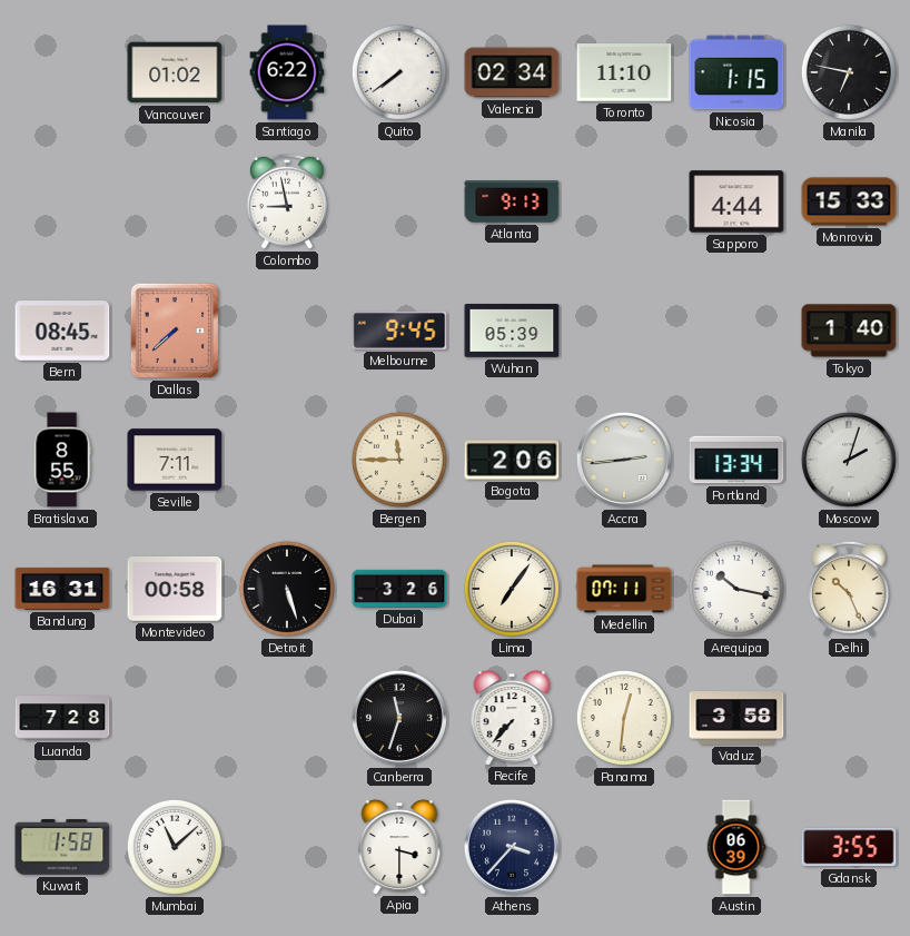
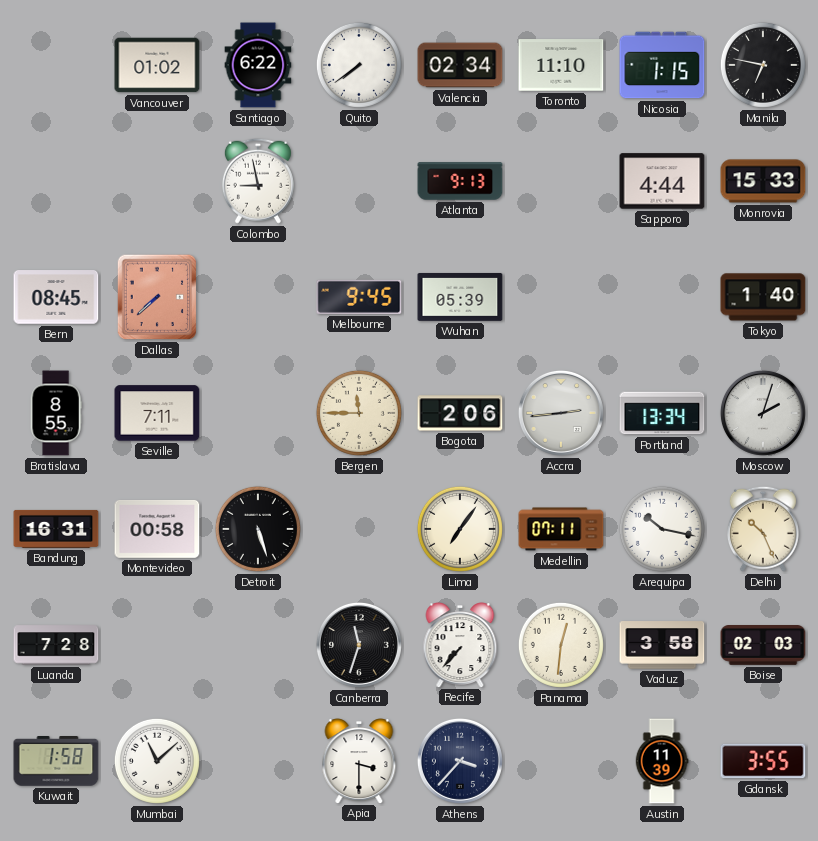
Dubai: 3:26 -> none
Boise: none -> 02:03
Austin: 06:39 -> 11:39
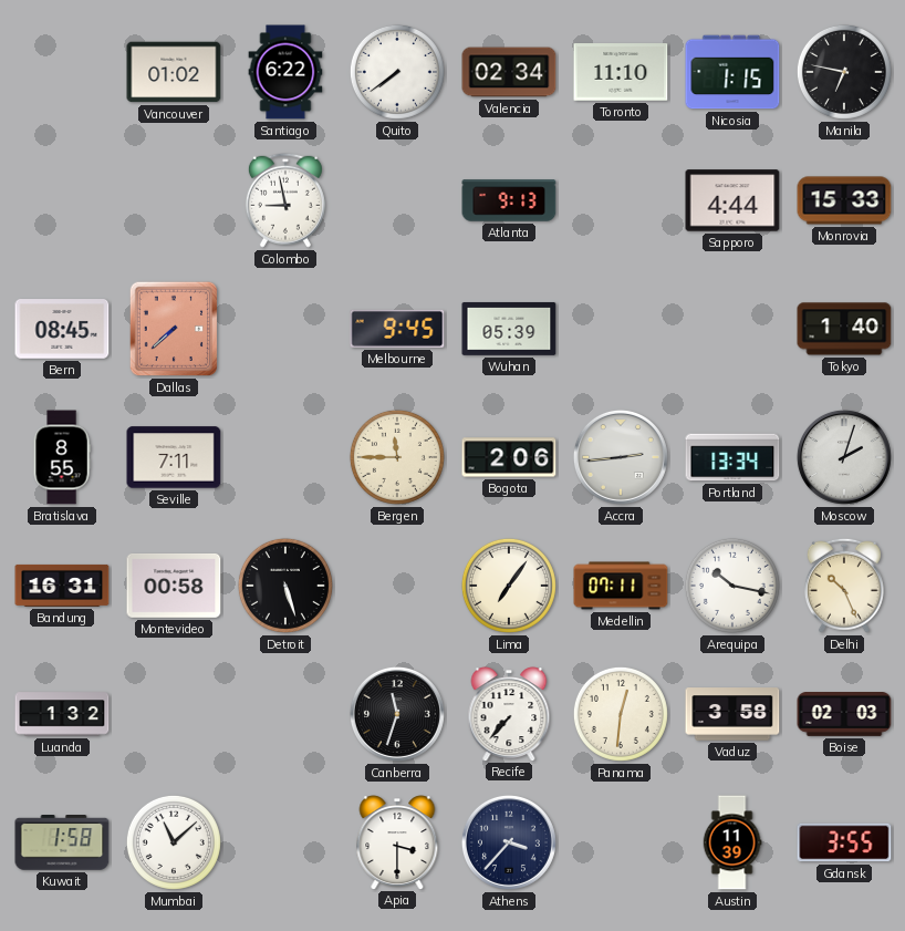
Luanda: 7:28 -> 1:32
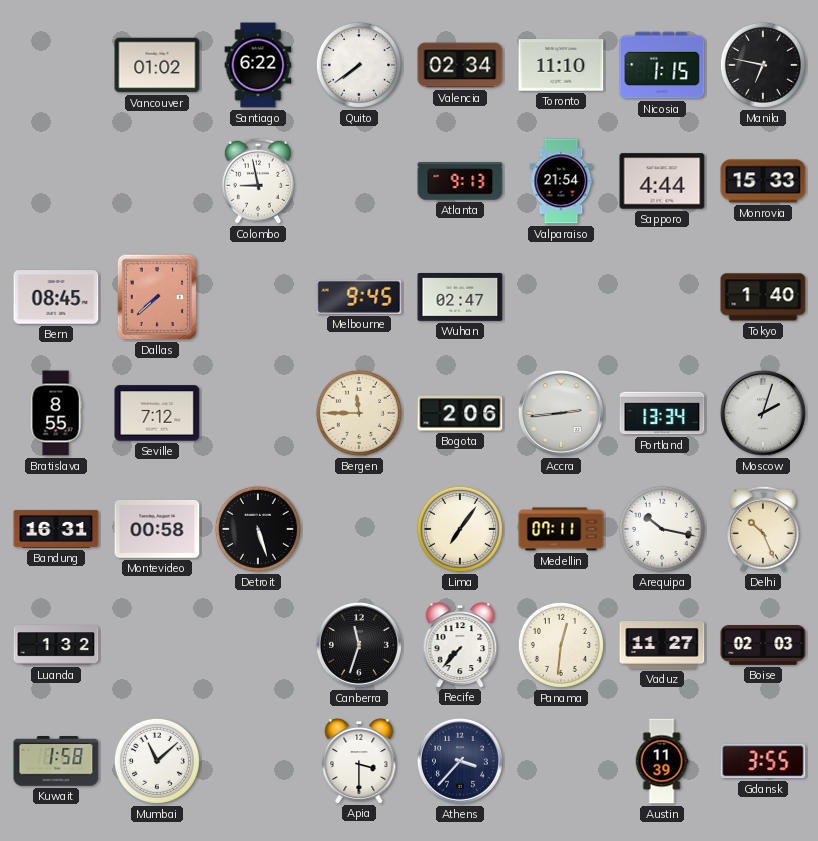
Valparaiso: none -> 21:54
Wuhan: 05:39 -> 02:47
Seville: 7:11 -> 7:12
Vaduz: 3:58 -> 11:27
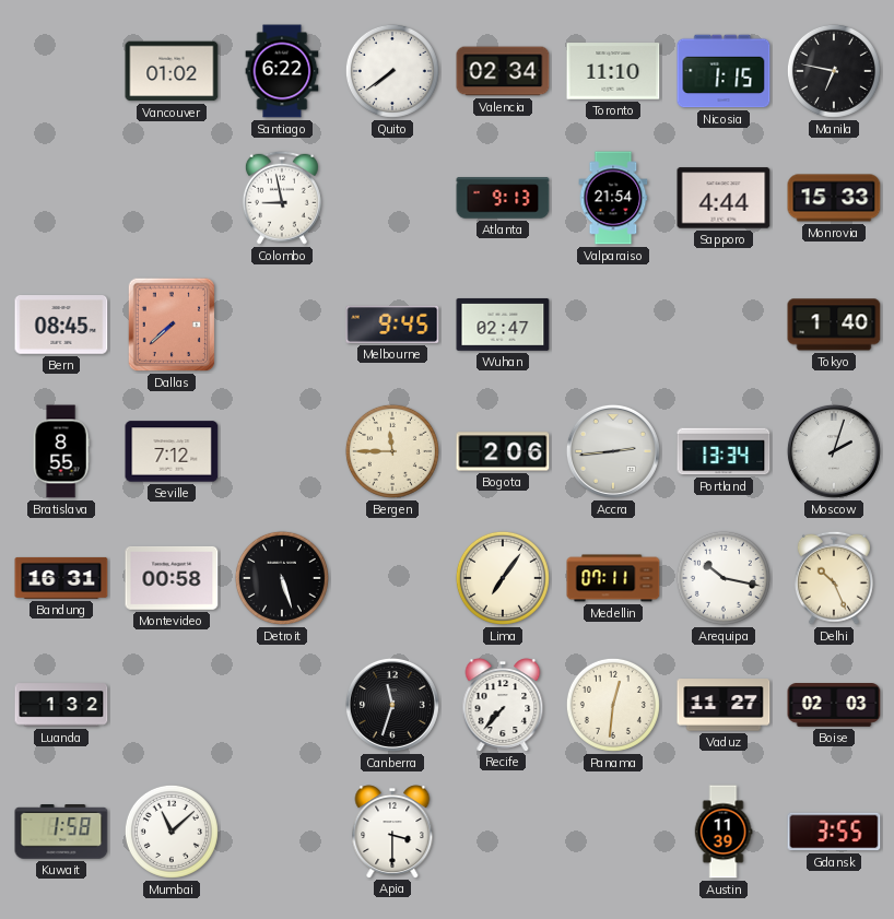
Athens: 3:37 -> none
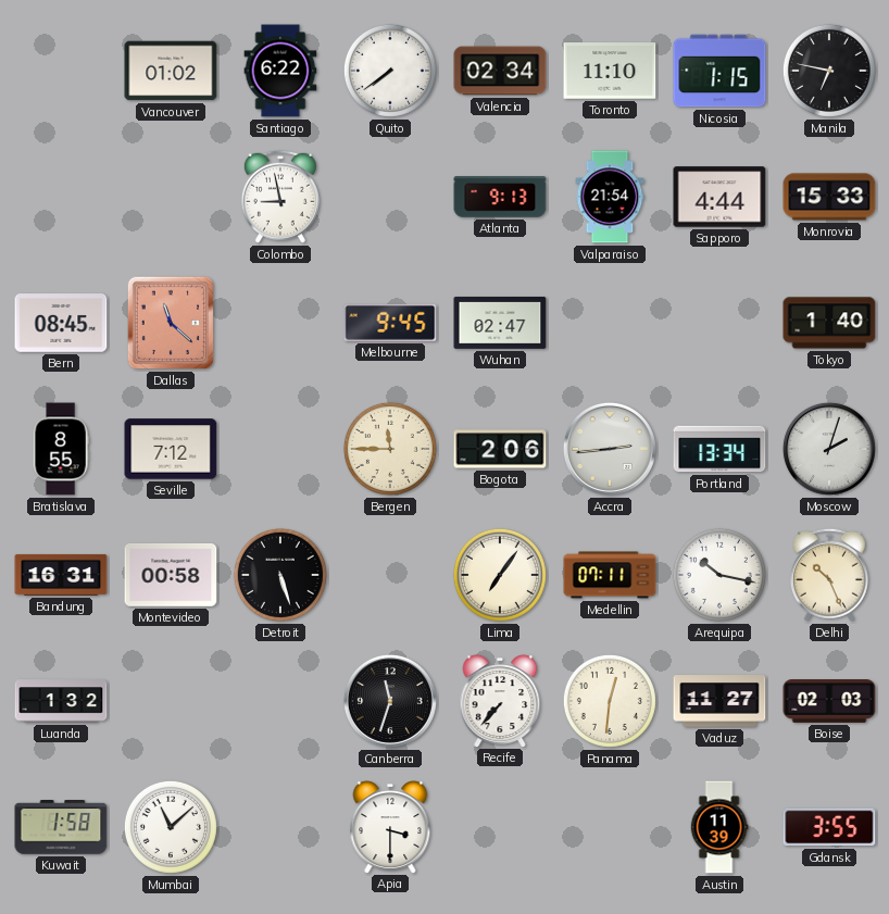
Dallas: 7:38 -> 11:22
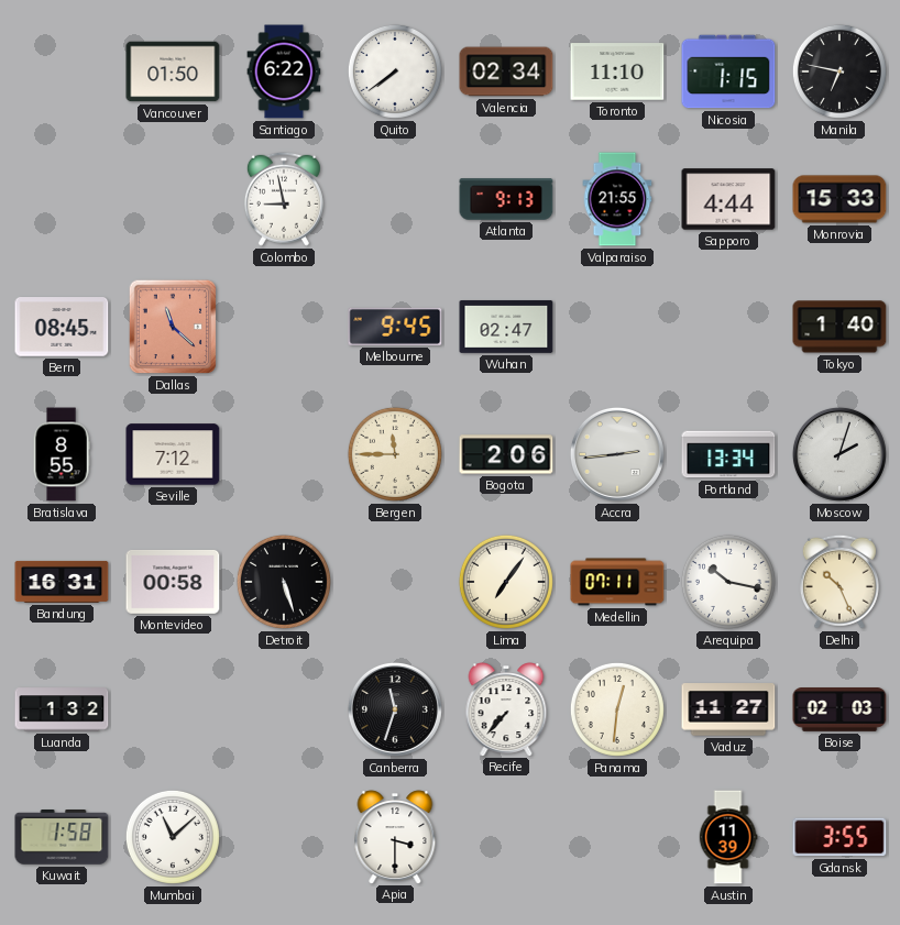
Vancouver: 01:02 -> 01:50
Valparaiso: 21:54 -> 21:55
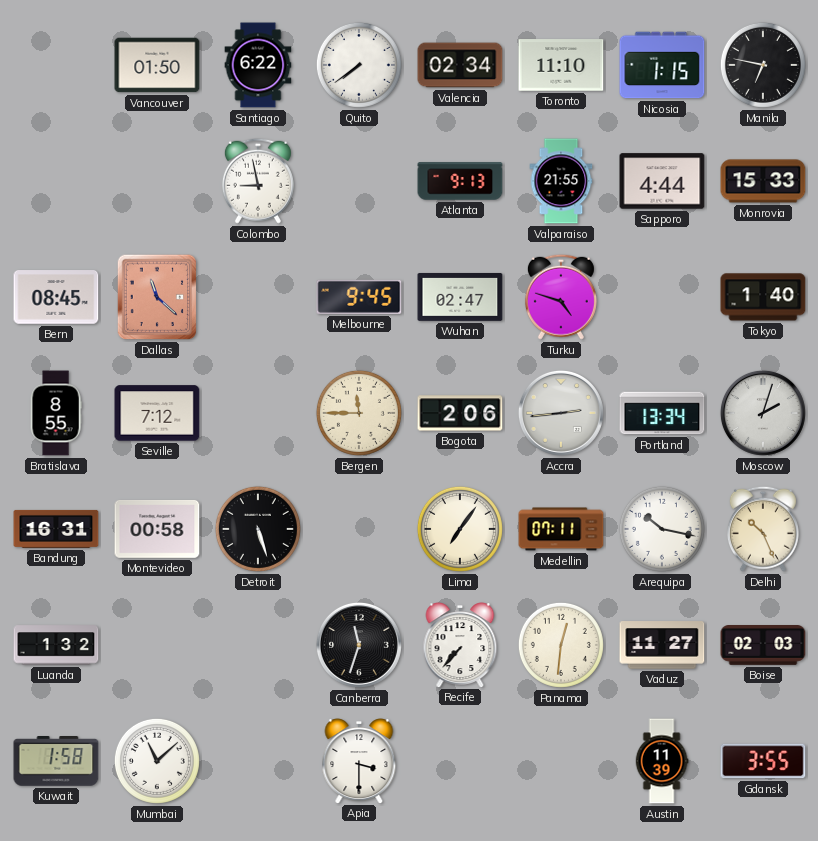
Turku: none -> 4:48
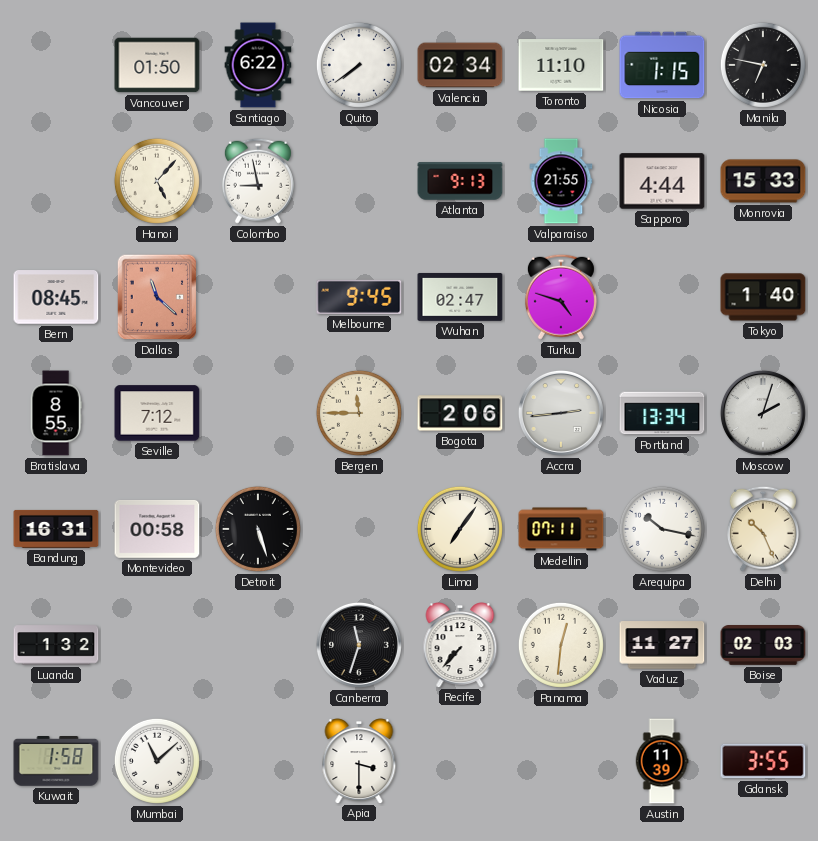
Hanoi: none -> 5:07
